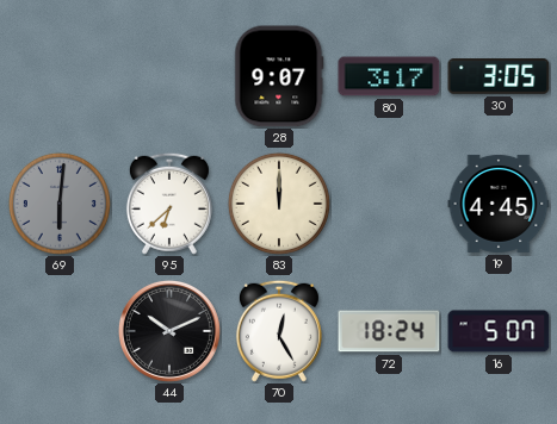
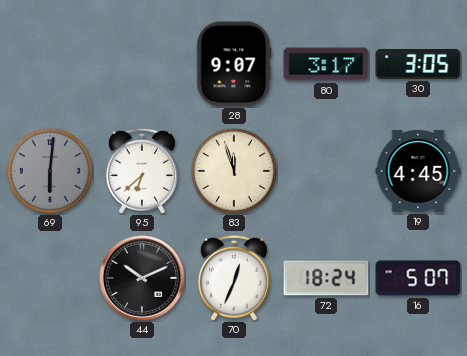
83: 12:00 -> 11:57
70: 12:25 -> 12:34
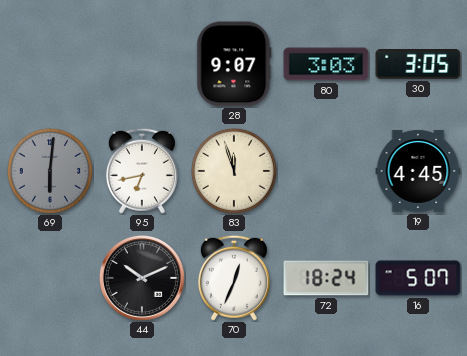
80: 3:17 -> 3:03
95: 6:38 -> 6:43
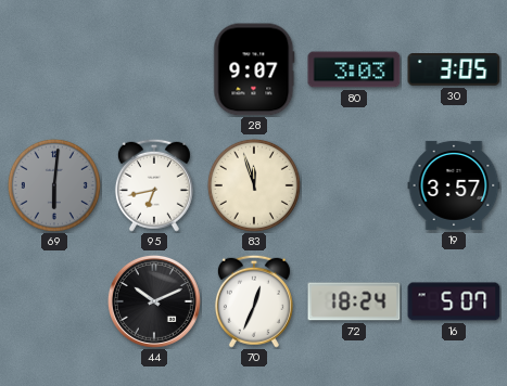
19: 4:45 -> 3:57
